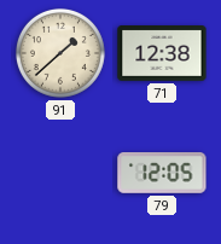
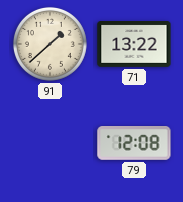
71: 12:38 -> 13:22
79: 12:05 -> 12:08
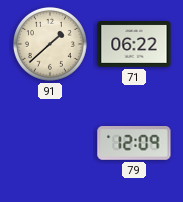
71: 13:22 -> 06:22
79: 12:08 -> 12:09
